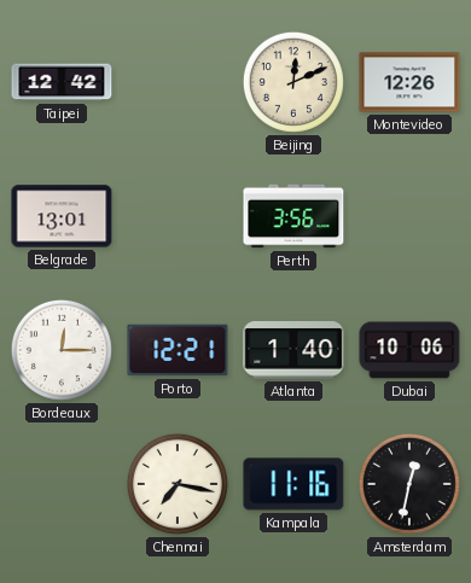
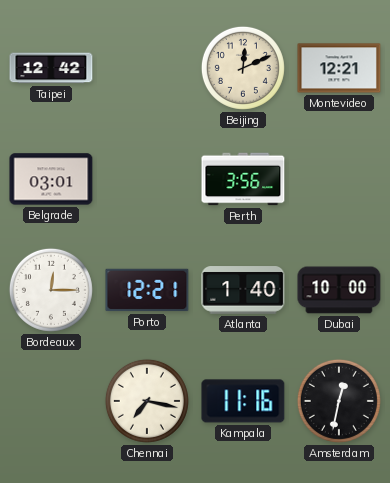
Montevideo: 12:26 -> 12:21
Belgrade: 13:01 -> 03:01
Dubai: 10:06 -> 10:00
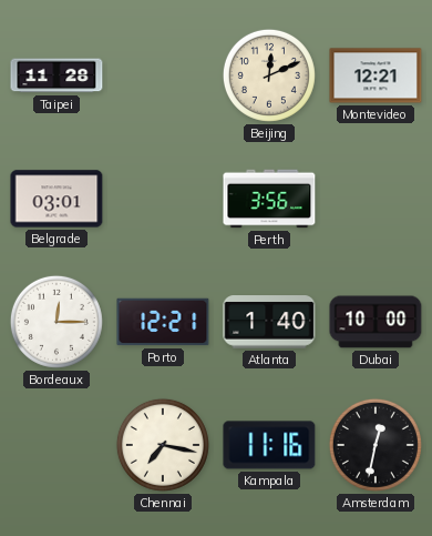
Taipei: 12:42 -> 11:28
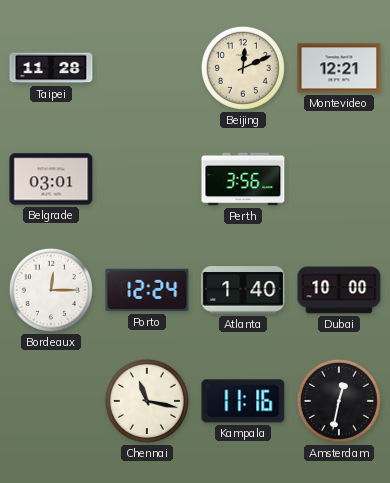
Porto: 12:21 -> 12:24
Chennai: 7:17 -> 11:17
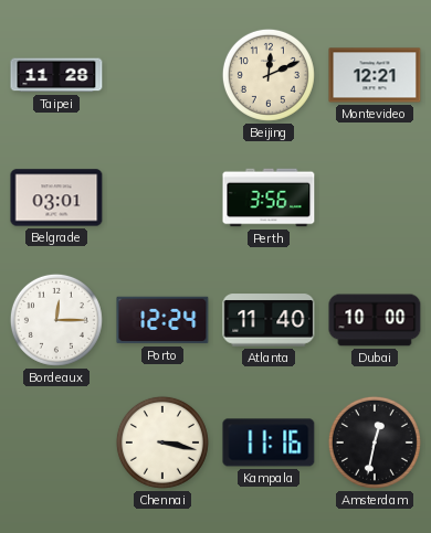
Atlanta: 1:40 -> 11:40
Chennai: 11:17 -> 3:17
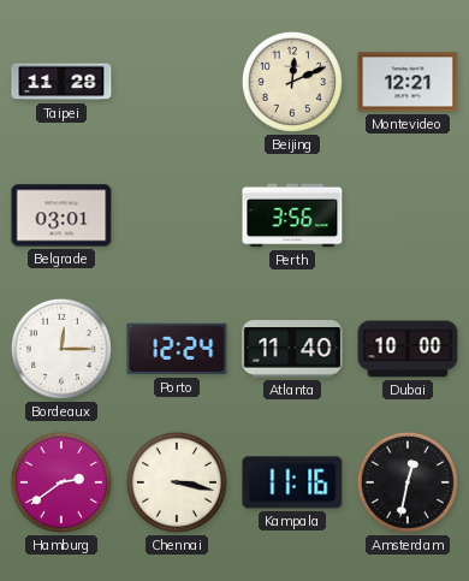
Hamburg: none -> 2:39
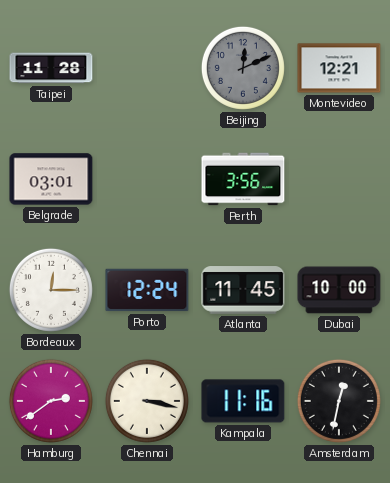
Beijing dial: cream -> grey
Atlanta: 11:40 -> 11:45
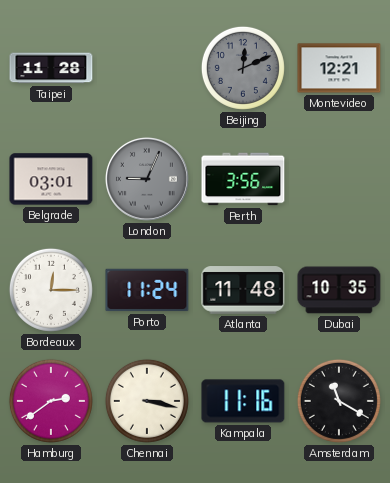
London: none -> 9:04
Porto: 12:24 -> 11:24
Atlanta: 11:45 -> 11:48
Dubai: 10:00 -> 10:35
Amsterdam: 12:32 -> 11:20
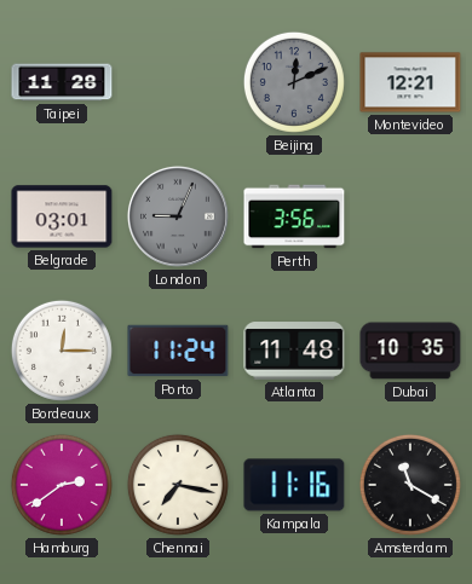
Chennai: 3:17 -> 7:17
